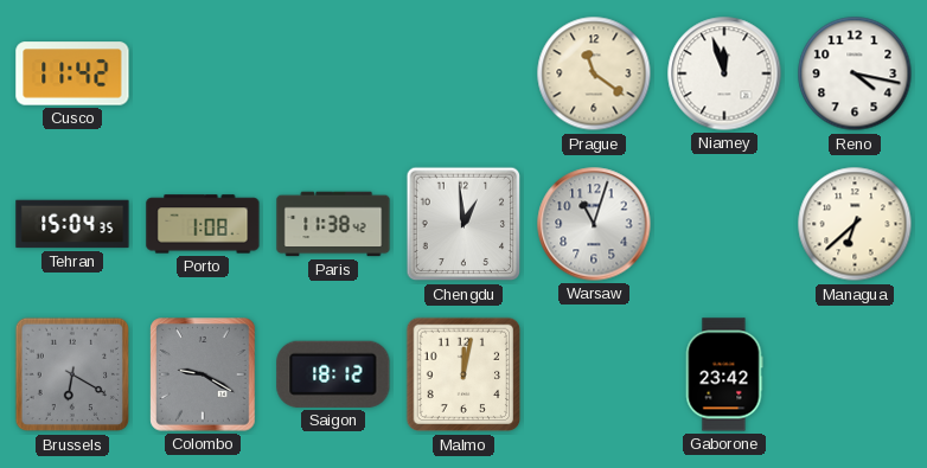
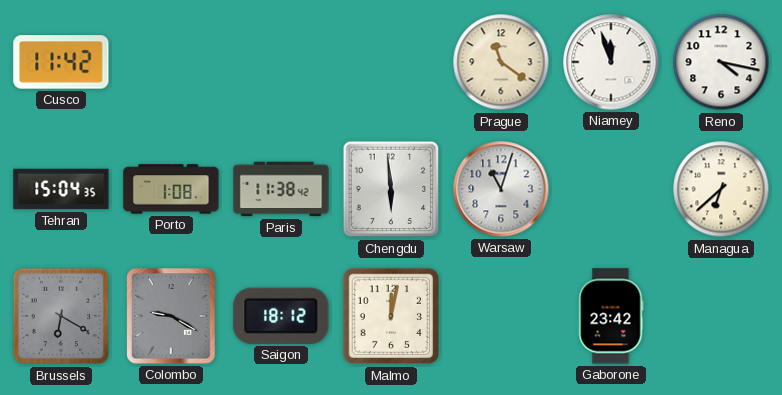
Chengdu: 12:59 -> 5:59
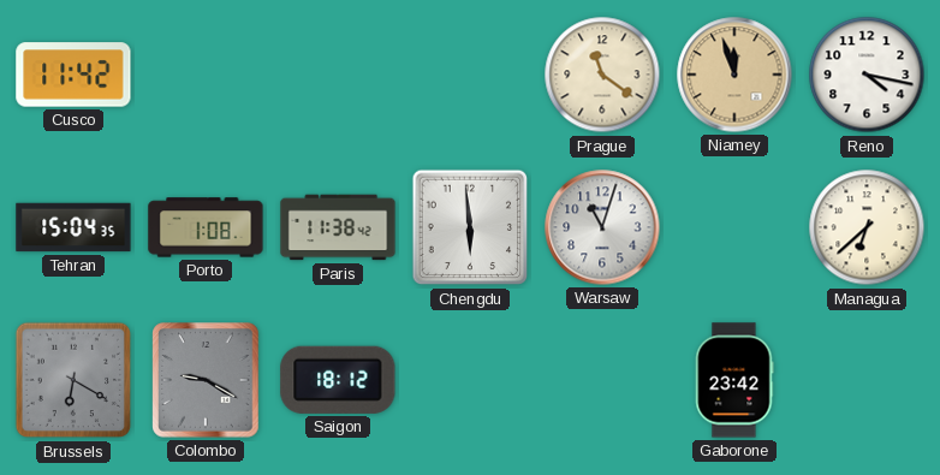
Niamey dial: white -> champagne
Malmo: 12:02 -> none
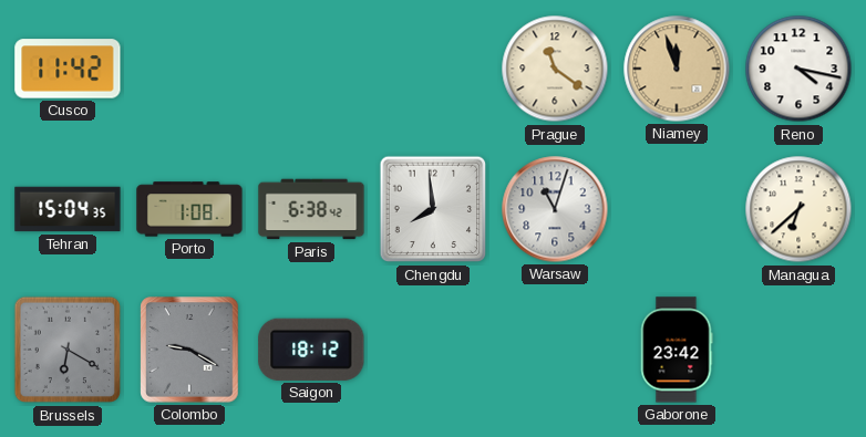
Paris: 11:38 -> 6:38
Chengdu: 5:59 -> 7:59
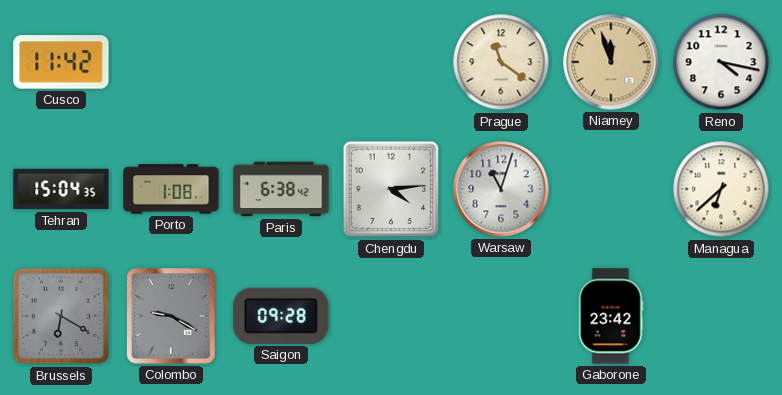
Chengdu: 7:59 -> 4:14
Saigon: 18:12 -> 09:28
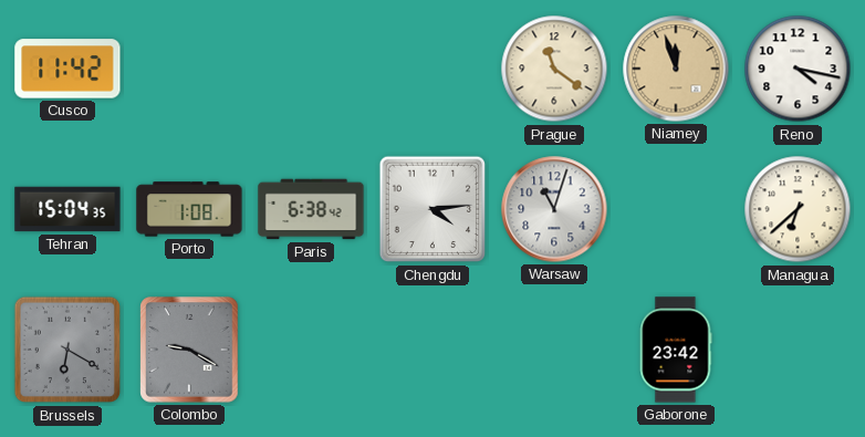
Saigon: 09:28 -> none
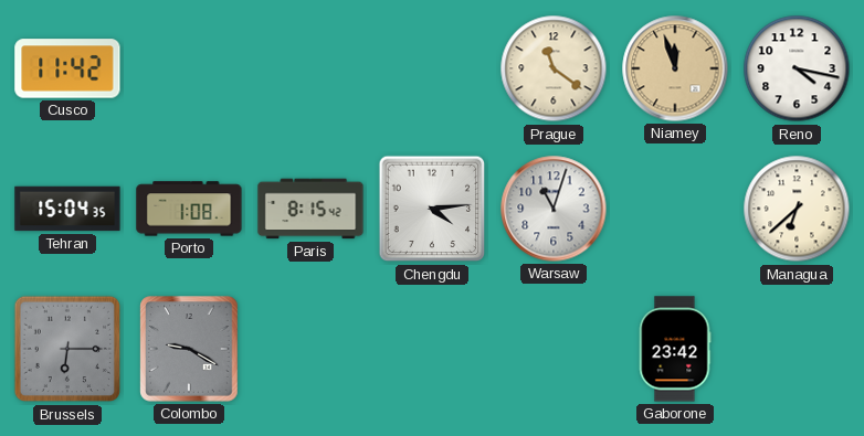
Paris: 6:38 -> 8:15
Brussels: 6:20 -> 6:15
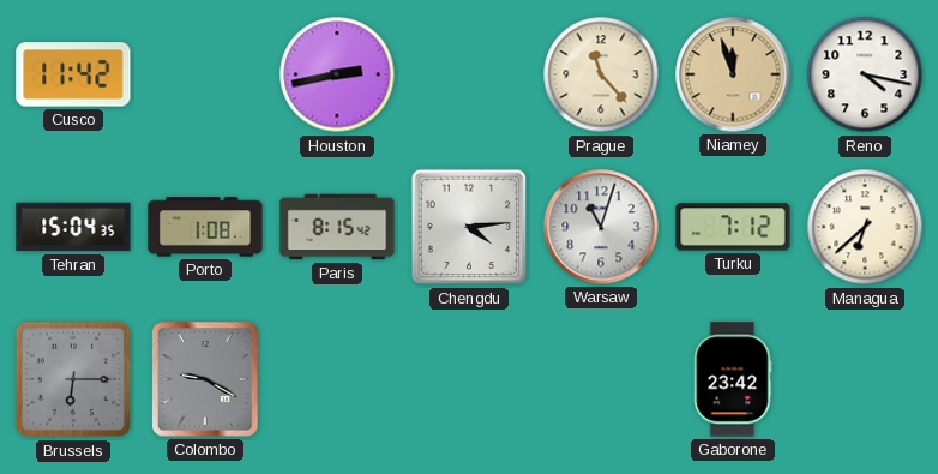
Houston: none -> 2:43
Prague: 11:21 -> 11:23
Turku: none -> 7:12
